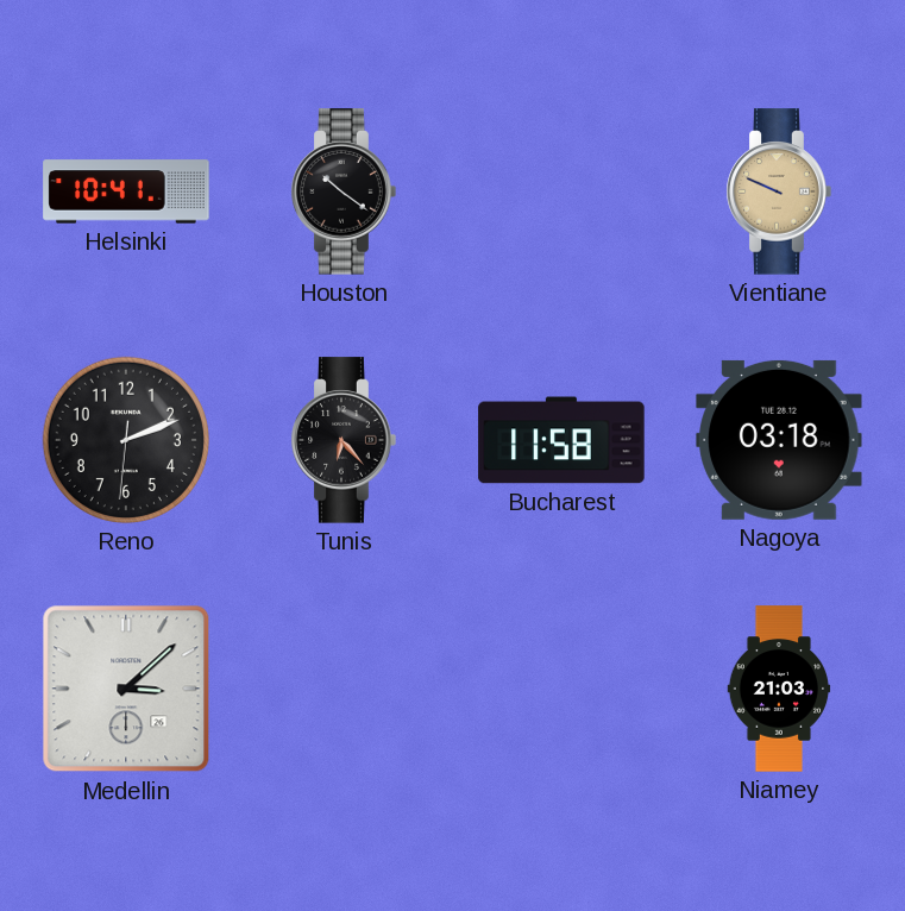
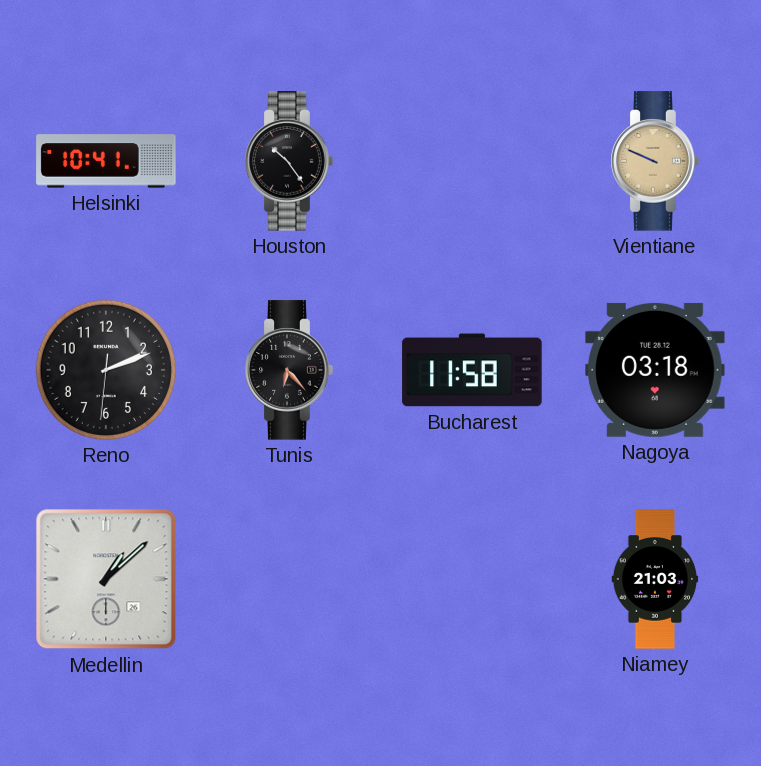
Houston: 10:21 -> 10:24
Medellin: 3:08 -> 1:08
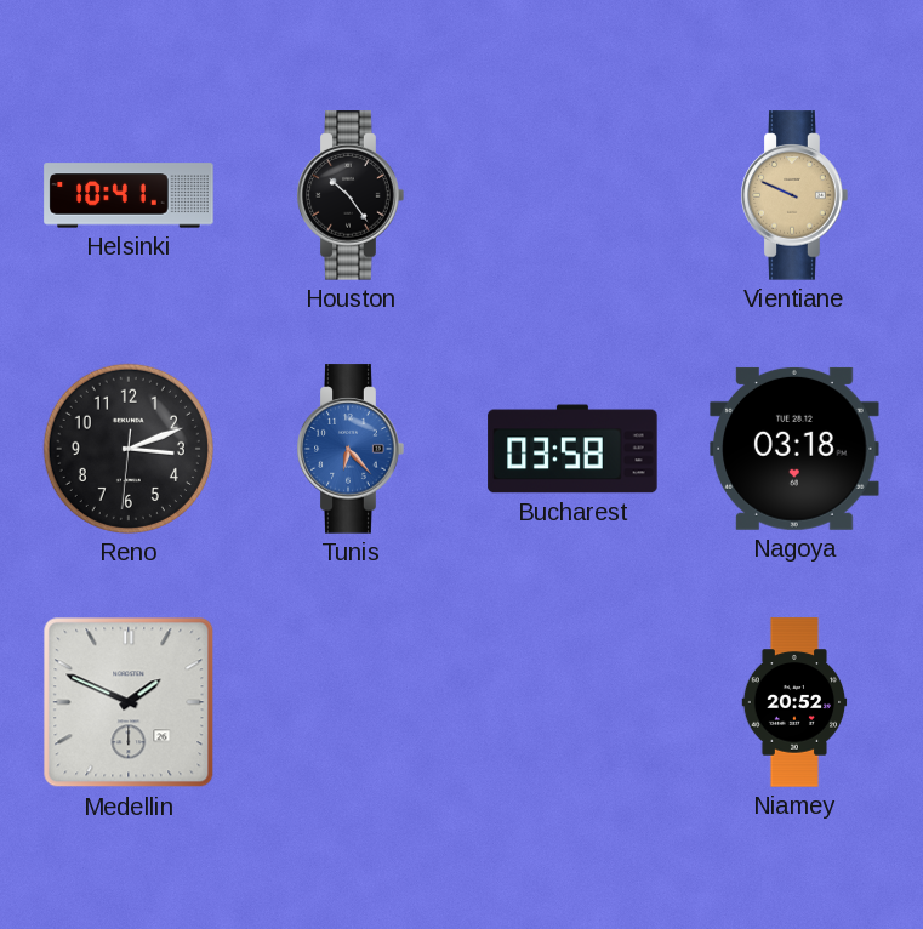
Reno: 2:11 -> 3:11
Tunis dial: black -> blue
Bucharest: 11:58 -> 03:58
Medellin: 1:08 -> 1:49
Niamey: 21:03 -> 20:52
